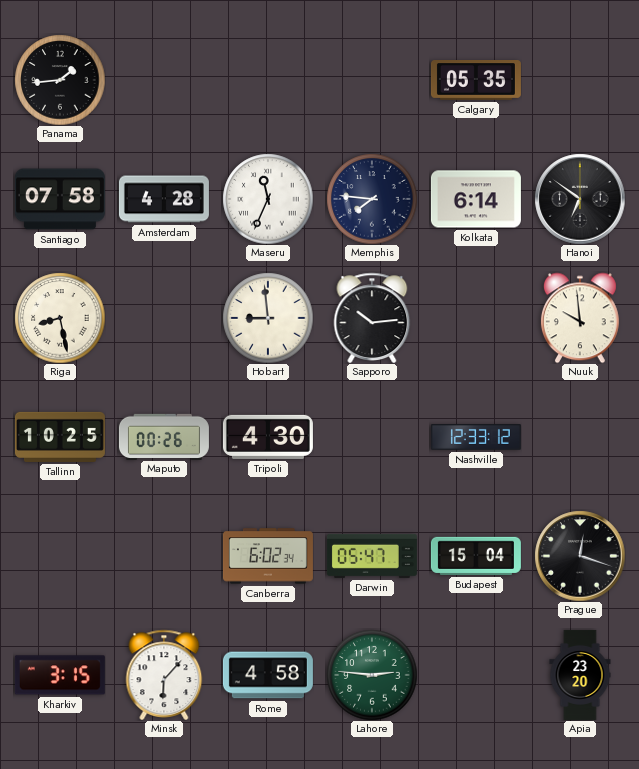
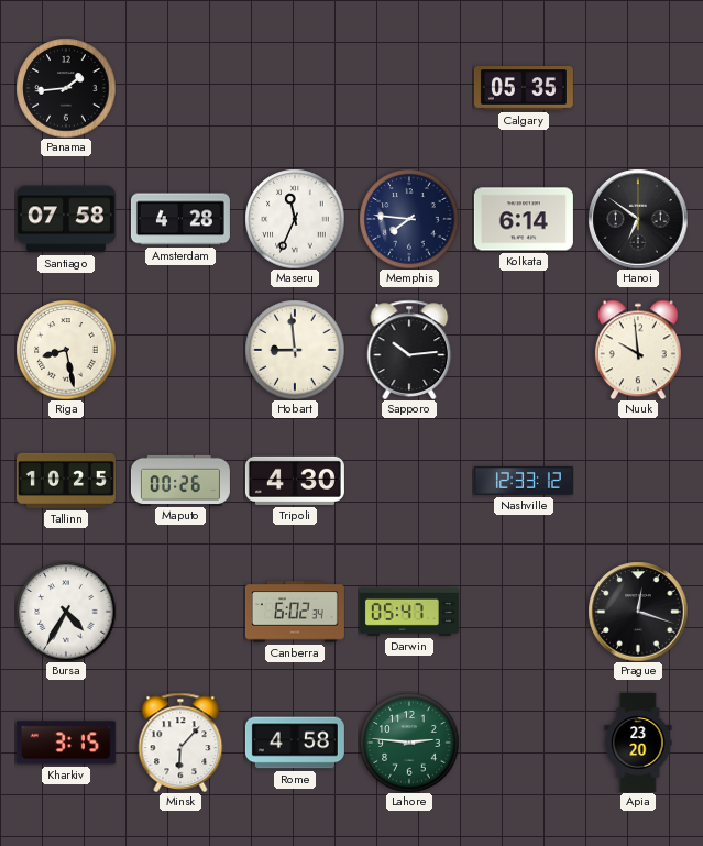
Bursa: none -> 4:35
Budapest: 15:04 -> none
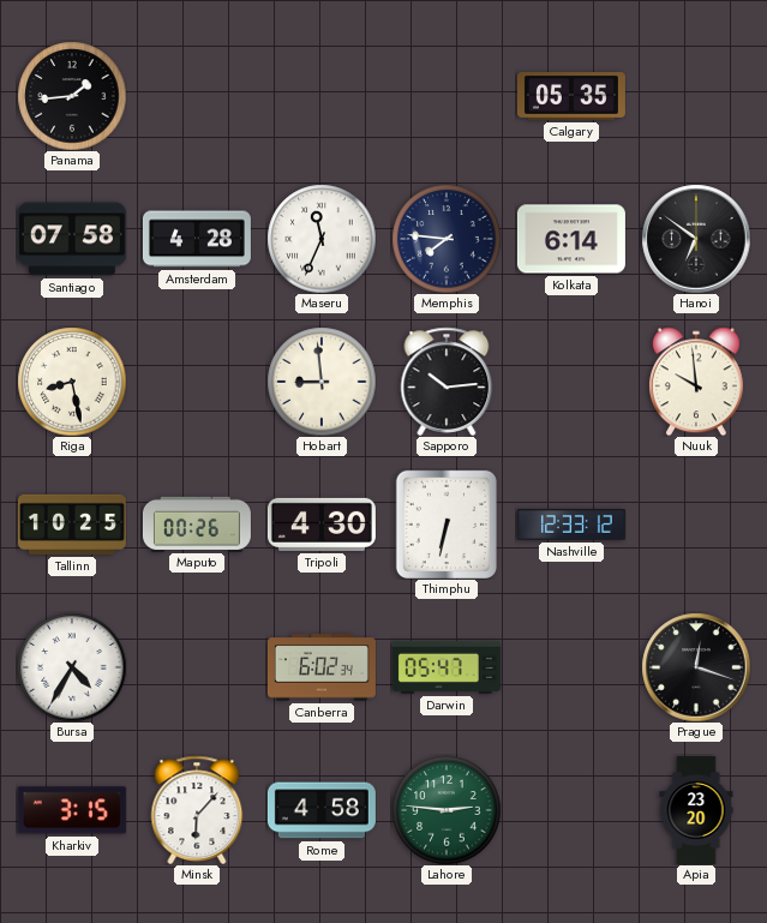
Thimphu: none -> 6:32
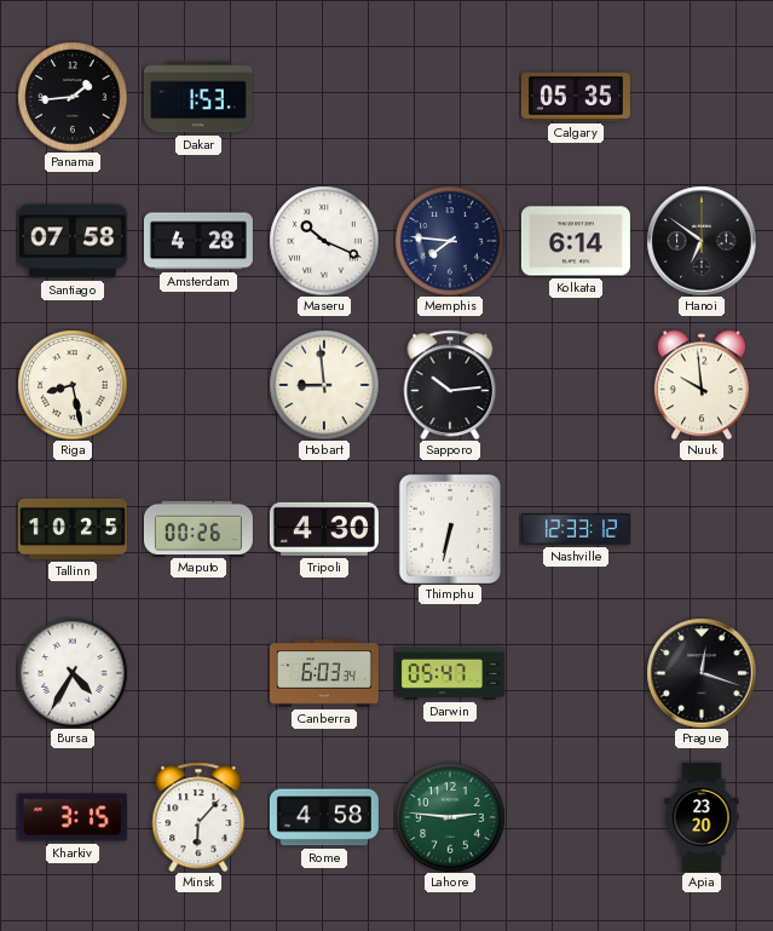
Dakar: none -> 1:53
Maseru: 11:34 -> 10:19
Canberra: 6:02 -> 6:03
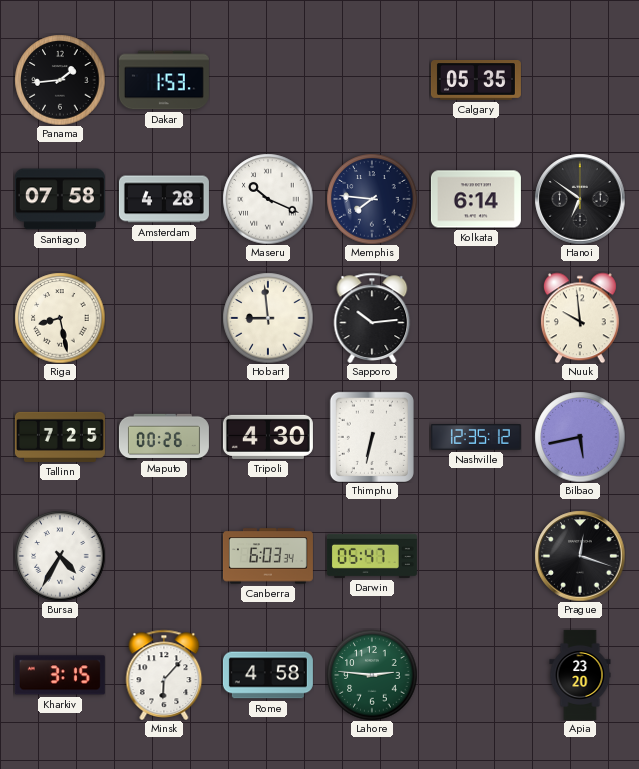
Tallinn: 10:25 -> 7:25
Nashville: 12:33 -> 12:35
Bilbao: none -> 5:43
